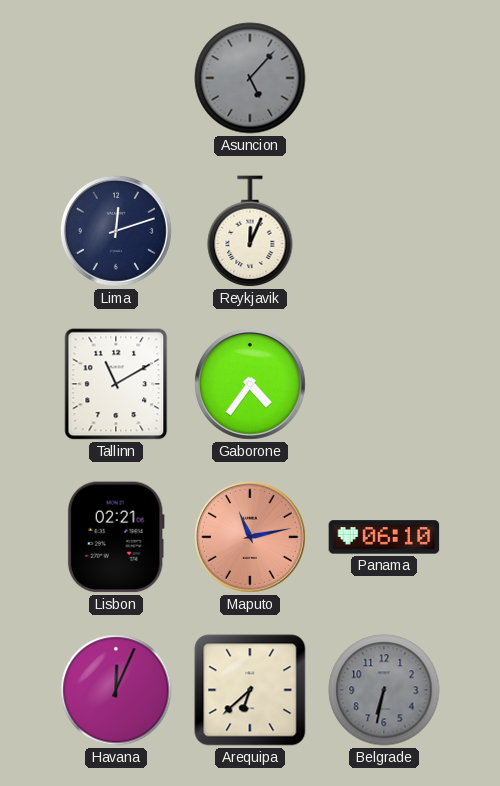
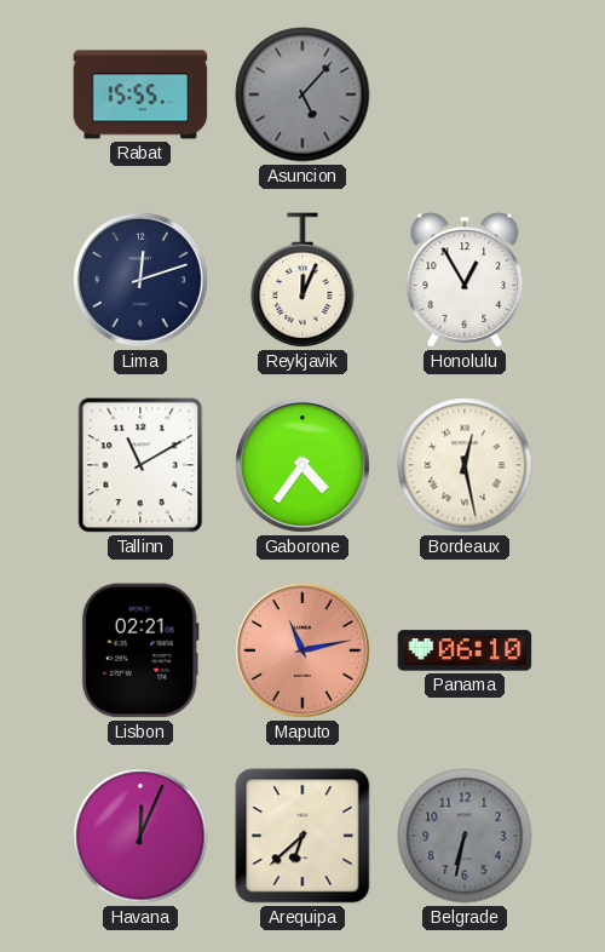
Rabat: none -> 15:55
Honolulu: none -> 12:55
Bordeaux: none -> 12:28
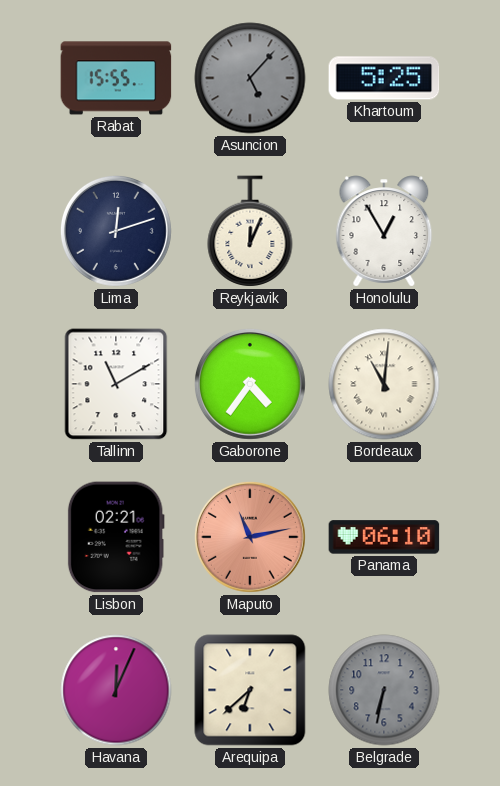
Khartoum: none -> 5:25
Bordeaux: 12:28 -> 11:01
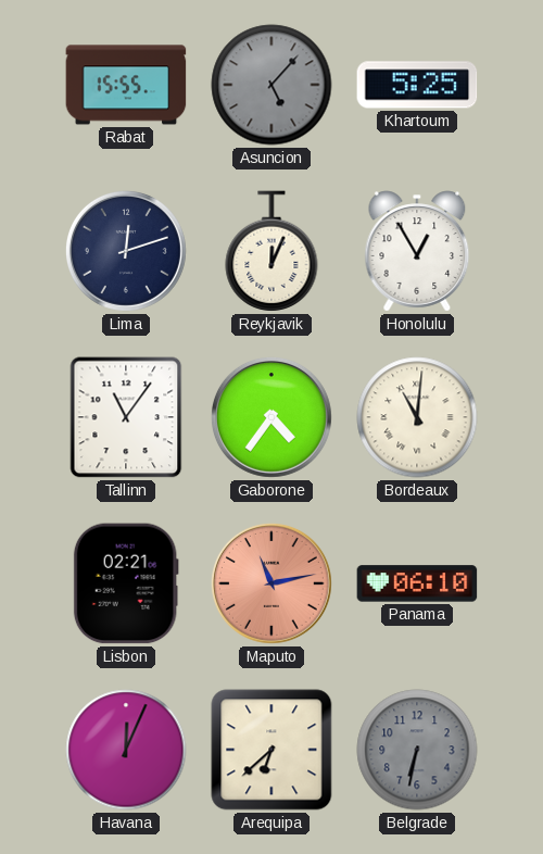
Tallinn: 11:10 -> 11:06
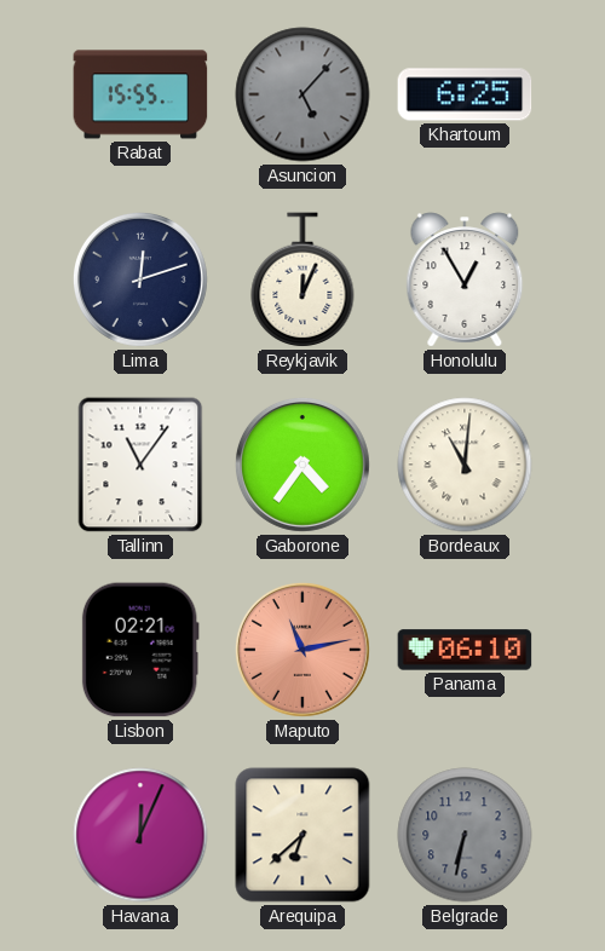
Khartoum: 5:25 -> 6:25
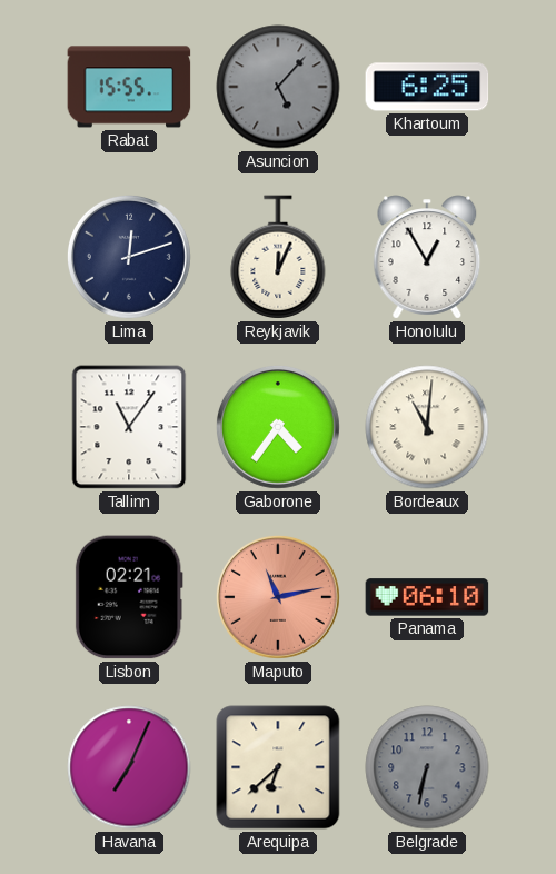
Havana: 12:04 -> 7:04
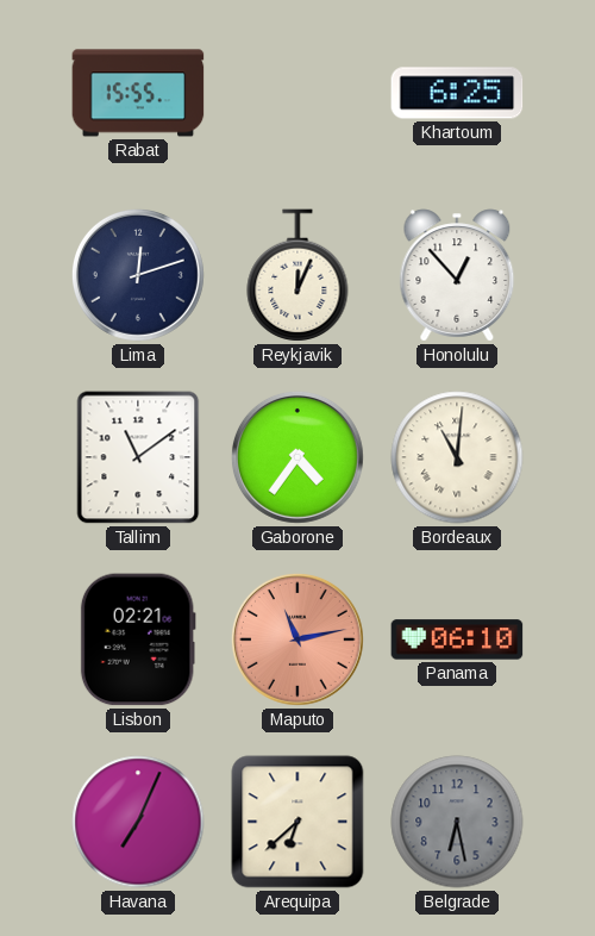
Asuncion: 5:07 -> none
Honolulu: 12:55 -> 12:53
Tallinn: 11:06 -> 11:09
Belgrade: 6:32 -> 6:28
